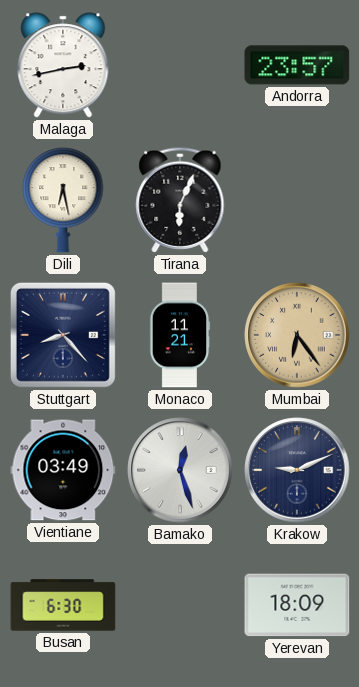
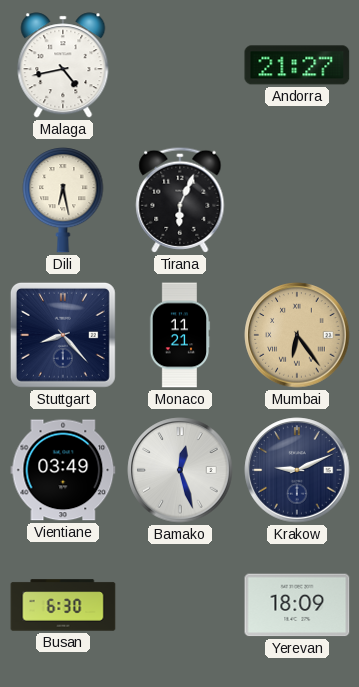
Malaga: 2:43 -> 4:43
Andorra: 23:57 -> 21:27
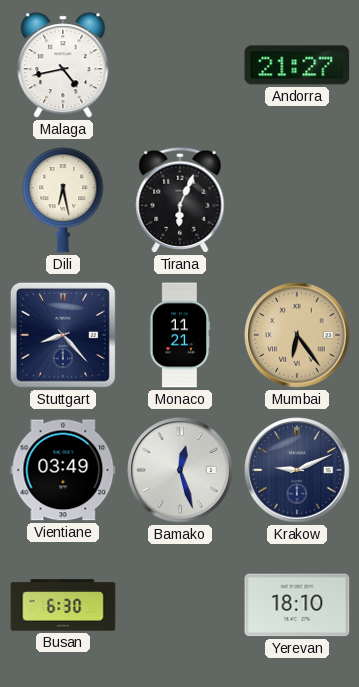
Yerevan: 18:09 -> 18:10
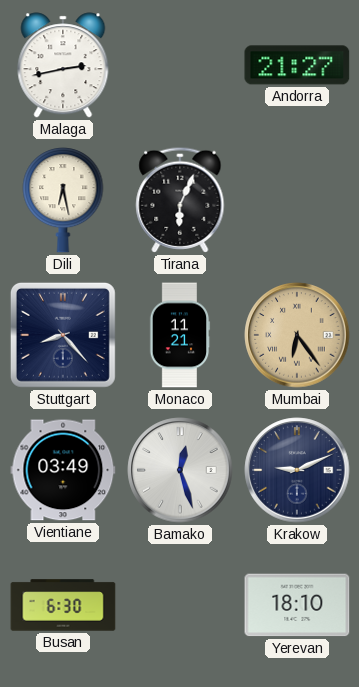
Malaga: 4:43 -> 2:43
